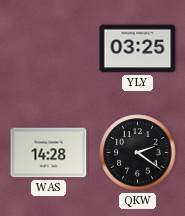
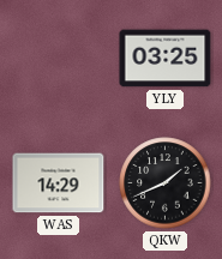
WAS: 14:28 -> 14:29
QKW: 2:21 -> 1:41
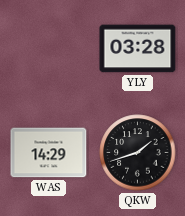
YLY: 03:25 -> 03:28
QKW: 1:41 -> 1:42
